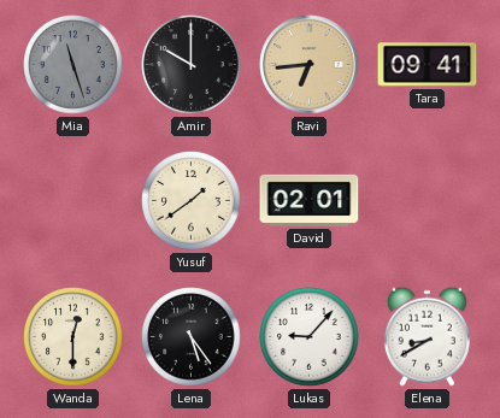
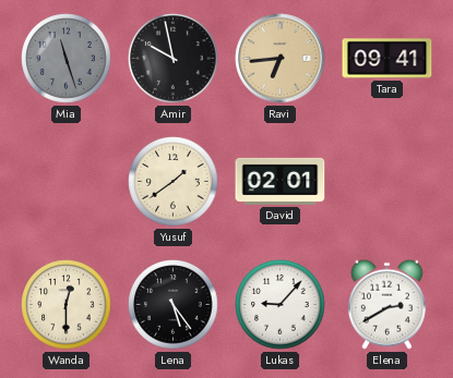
Amir: 10:00 -> 9:58
Elena: 8:40 -> 2:40
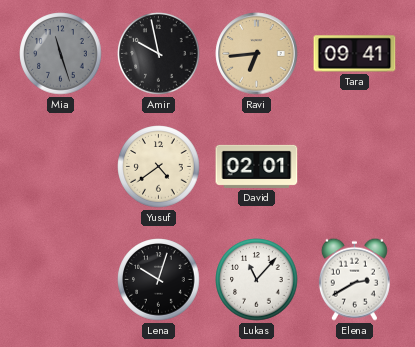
Yusuf: 1:39 -> 4:39
Wanda: 12:30 -> none
Lena: 5:24 -> 10:03
Lukas: 9:07 -> 11:07
